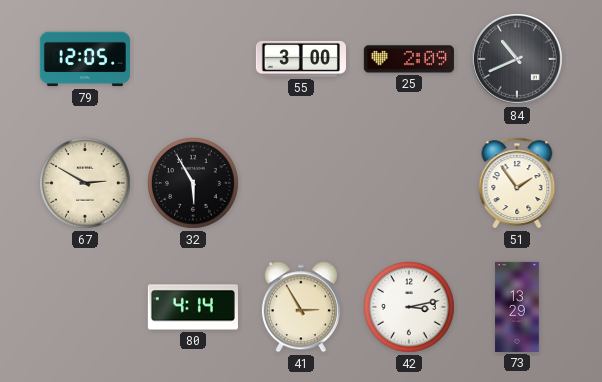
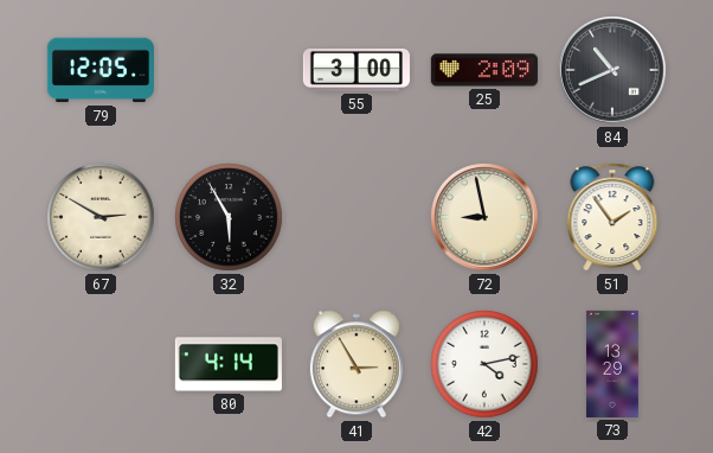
72: none -> 8:58
42: 3:13 -> 4:13
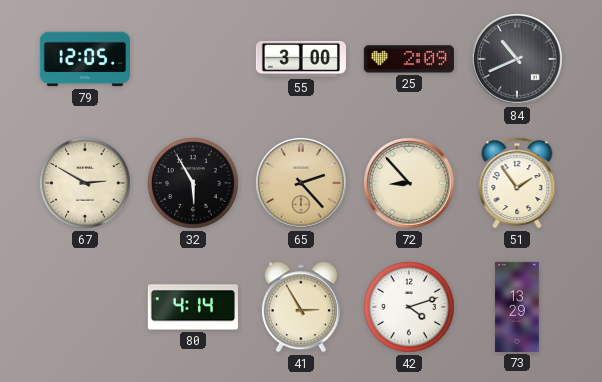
65: none -> 2:23
72: 8:58 -> 8:53
42: 4:13 -> 4:12
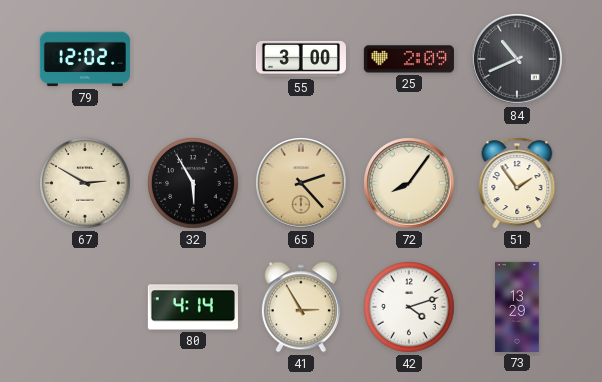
79: 12:05 -> 12:02
72: 8:53 -> 8:06
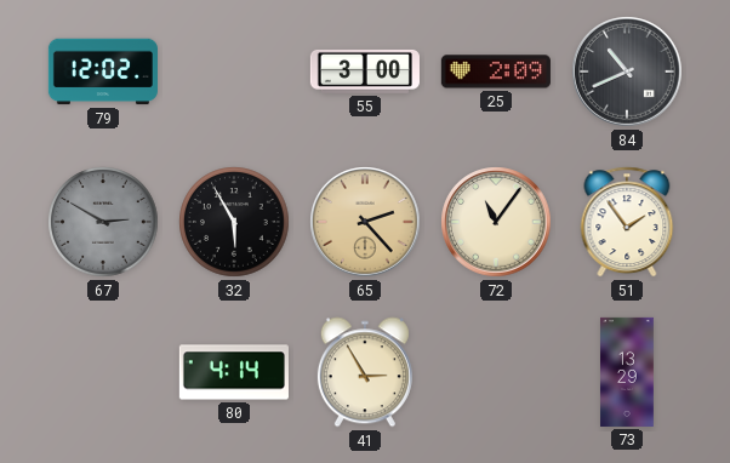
67 dial: cream -> grey
72: 8:06 -> 11:06
42: 4:12 -> none
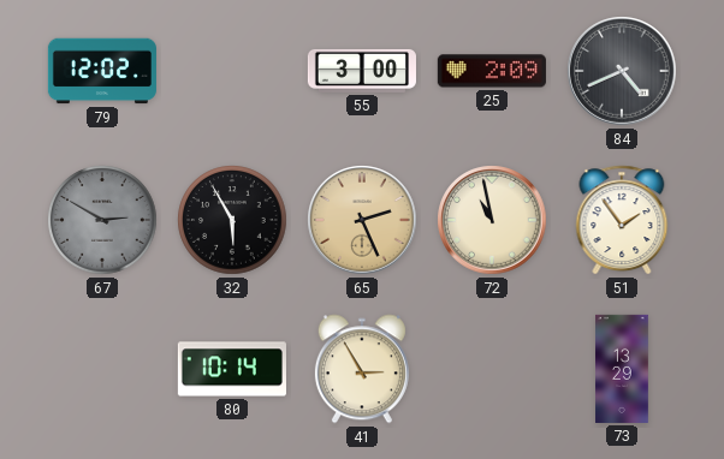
84: 10:41 -> 4:41
65: 2:23 -> 2:26
72: 11:06 -> 10:58
80: 4:14 -> 10:14
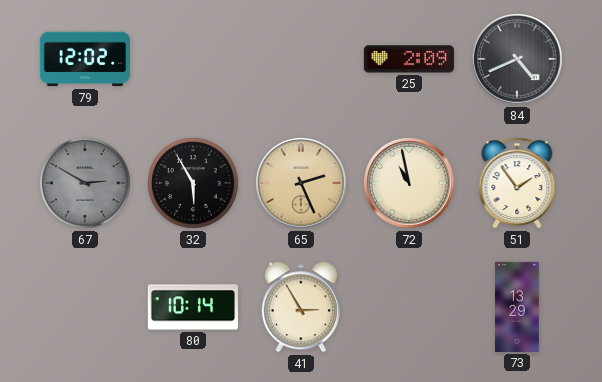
55: 3:00 -> none
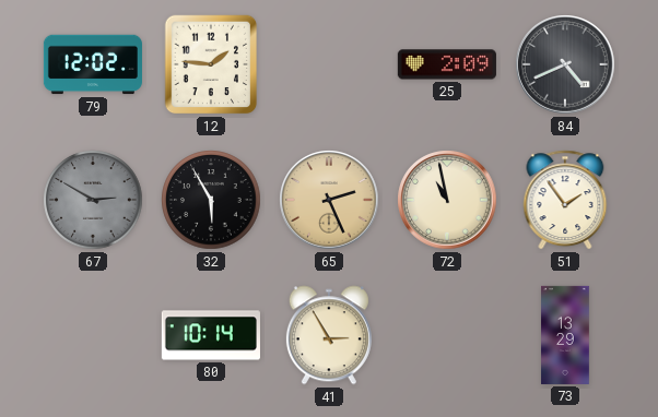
12: none -> 1:46
